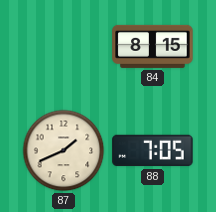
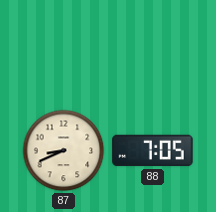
84: 8:15 -> none
87: 1:41 -> 8:41
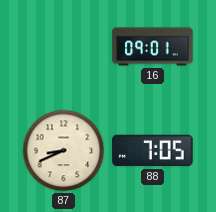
16: none -> 09:01
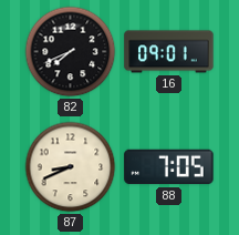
82: none -> 7:41
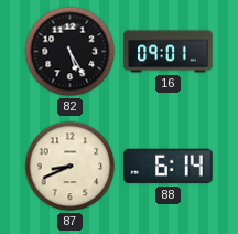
82: 7:41 -> 5:25
88: 7:05 -> 6:14
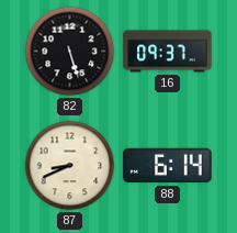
82: 5:25 -> 5:27
16: 09:01 -> 09:37
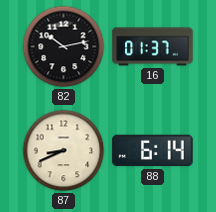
82: 5:27 -> 10:13
16: 09:37 -> 01:37
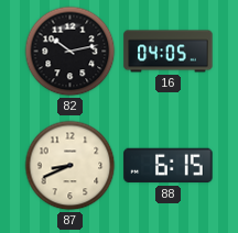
16: 01:37 -> 04:05
88: 6:14 -> 6:15
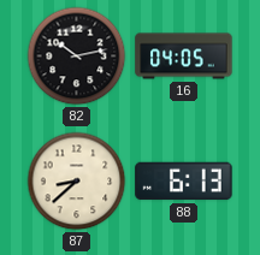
87: 8:41 -> 8:38
88: 6:15 -> 6:13
